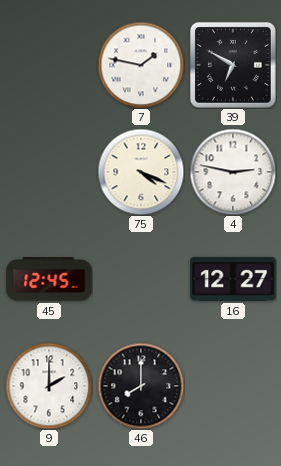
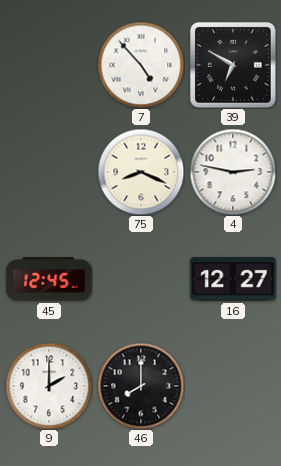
7: 1:47 -> 4:53
75: 4:19 -> 8:19
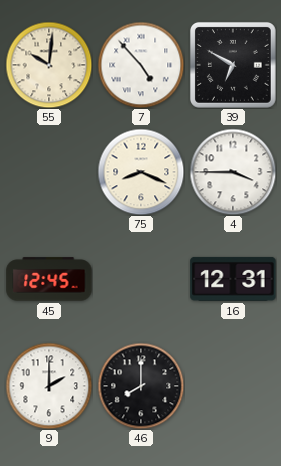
55: none -> 10:01
4: 2:47 -> 3:45
16: 12:27 -> 12:31
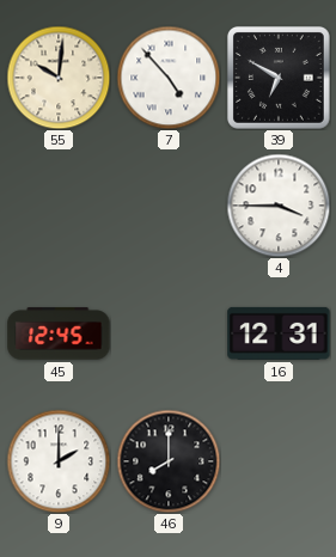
75: 8:19 -> none
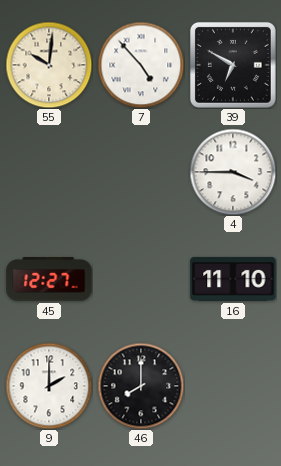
45: 12:45 -> 12:27
16: 12:31 -> 11:10
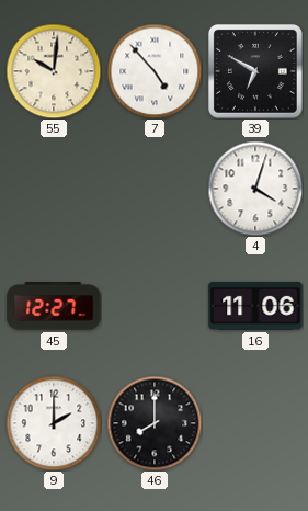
4: 3:45 -> 4:03
16: 11:10 -> 11:06
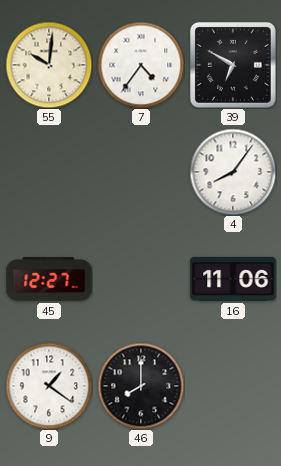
7: 4:53 -> 4:36
4: 4:03 -> 8:06
9: 2:00 -> 1:21
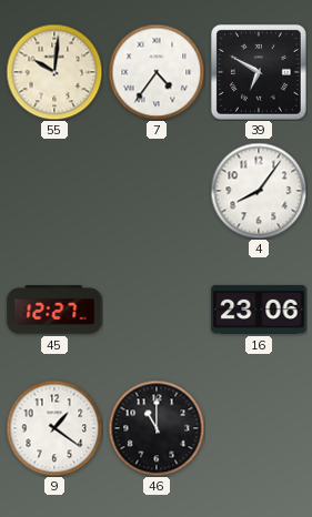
16: 11:06 -> 23:06
46: 8:00 -> 11:00
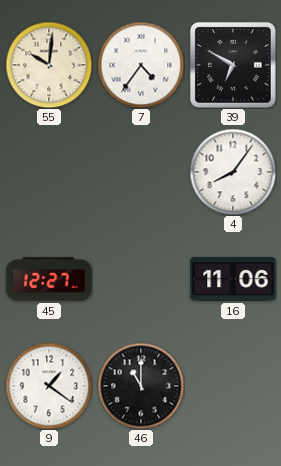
16: 23:06 -> 11:06
